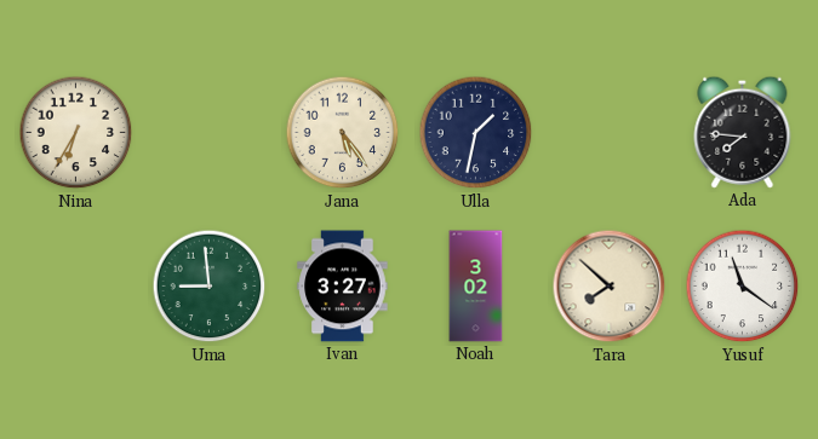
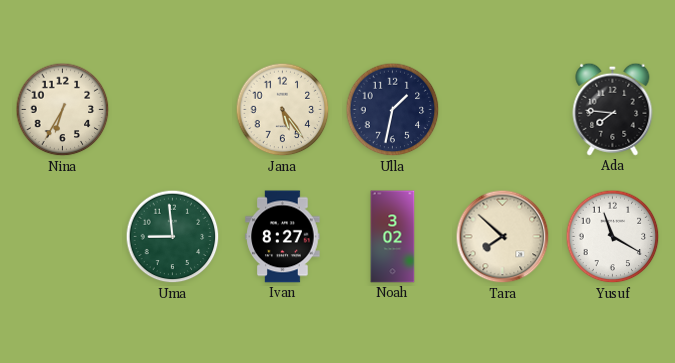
Ivan: 3:27 -> 8:27
Yusuf: 11:21 -> 11:20
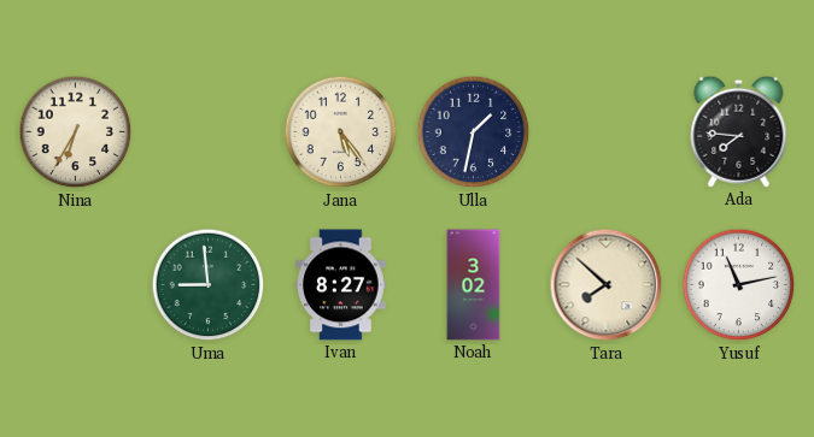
Yusuf: 11:20 -> 11:13
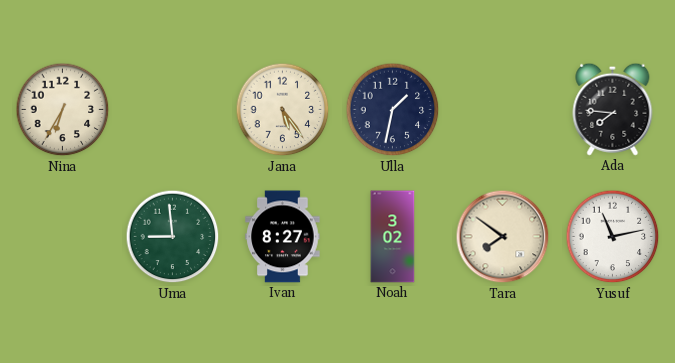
Tara: 7:52 -> 7:51
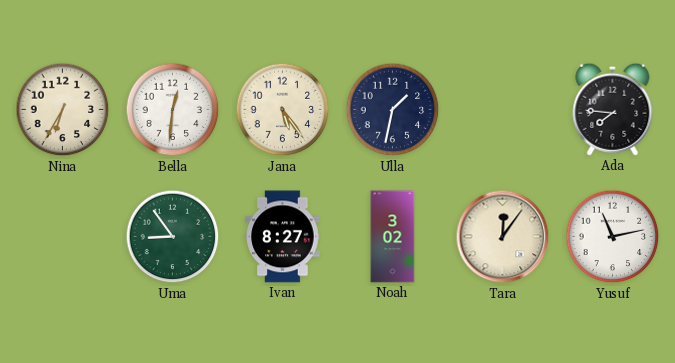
Bella: none -> 12:31
Uma: 8:59 -> 8:54
Tara: 7:51 -> 12:06
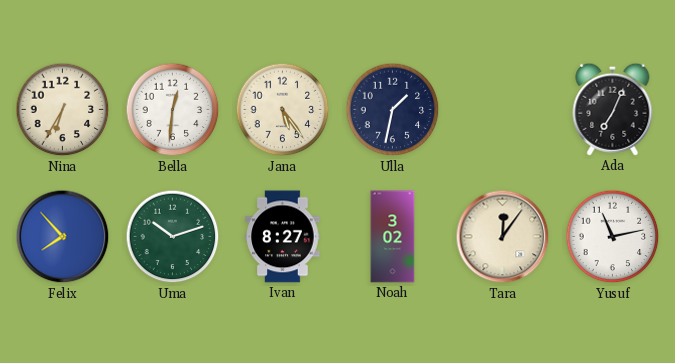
Ada: 7:46 -> 7:04
Felix: none -> 7:53
Uma: 8:54 -> 10:12
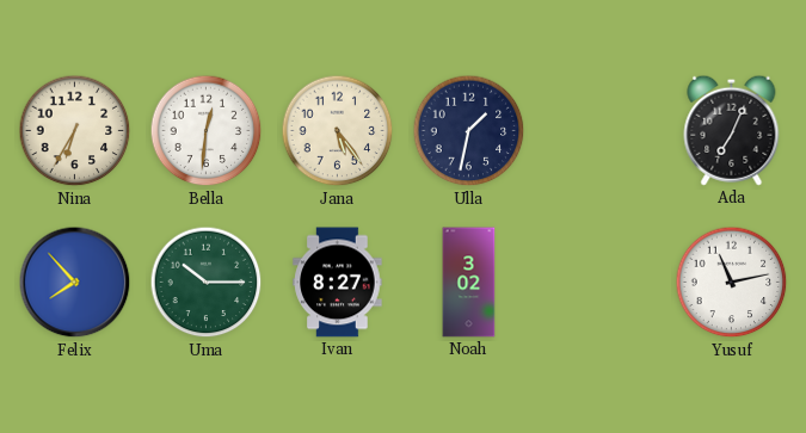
Uma: 10:12 -> 10:15
Tara: 12:06 -> none
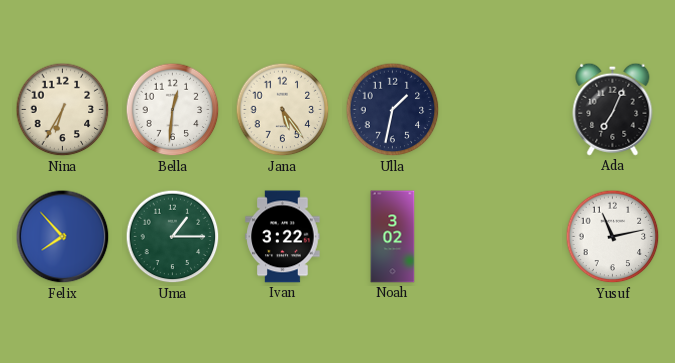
Uma: 10:15 -> 1:15
Ivan: 8:27 -> 3:22
